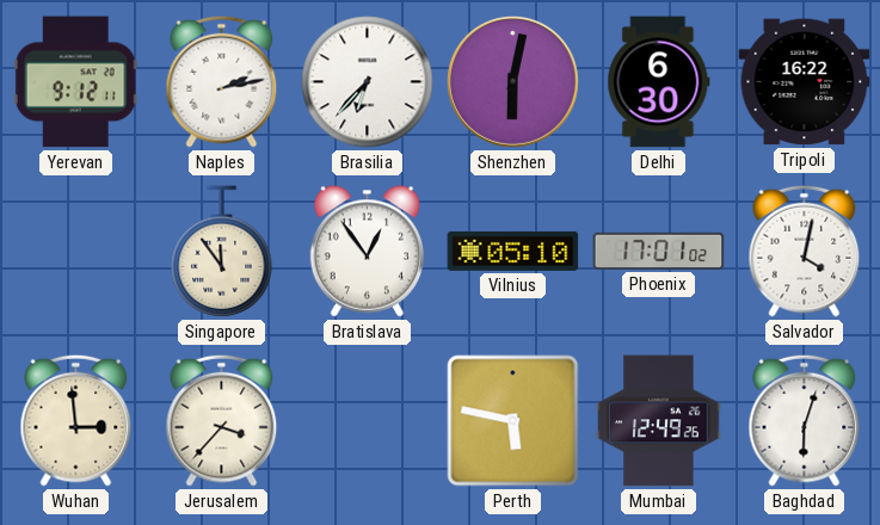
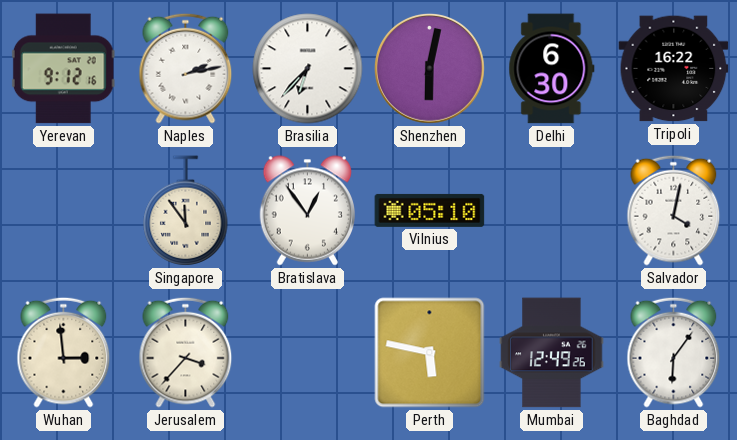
Yerevan: 9:12:11 -> 9:12:16
Phoenix: 17:01 -> none
Baghdad: 6:03 -> 6:06
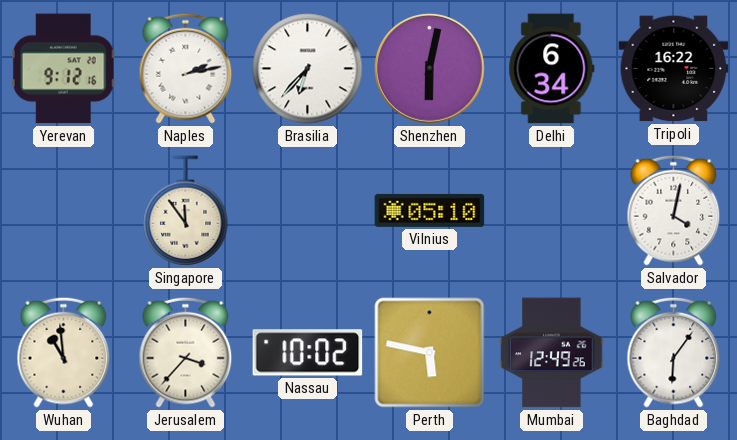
Delhi: 6:30 -> 6:34
Bratislava: 12:54 -> none
Wuhan: 2:59 -> 10:59
Nassau: none -> 10:02
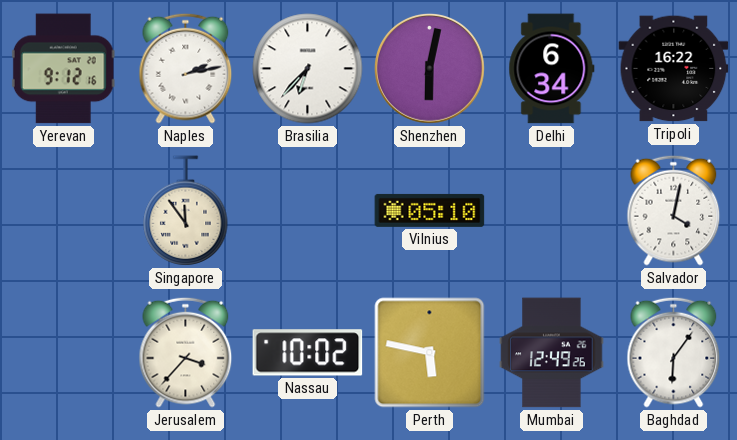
Wuhan: 10:59 -> none
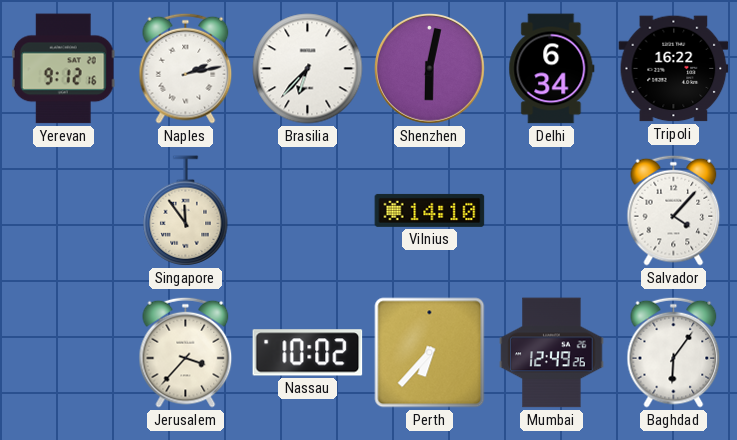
Vilnius: 05:10 -> 14:10
Salvador: 4:02 -> 4:07
Perth: 5:47 -> 6:37
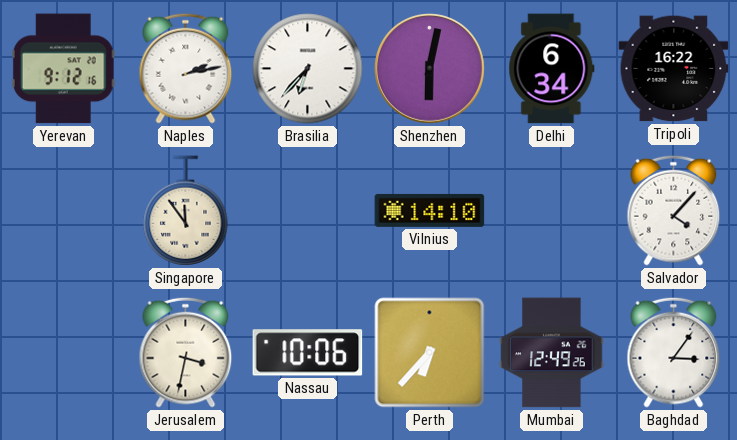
Jerusalem: 3:37 -> 3:32
Nassau: 10:02 -> 10:06
Baghdad: 6:06 -> 3:06
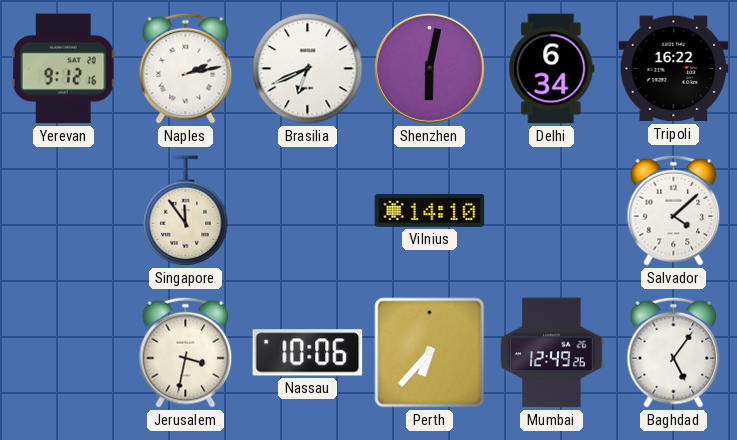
Brasilia: 6:37 -> 6:41
Salvador: 4:07 -> 4:08
Baghdad: 3:06 -> 5:06
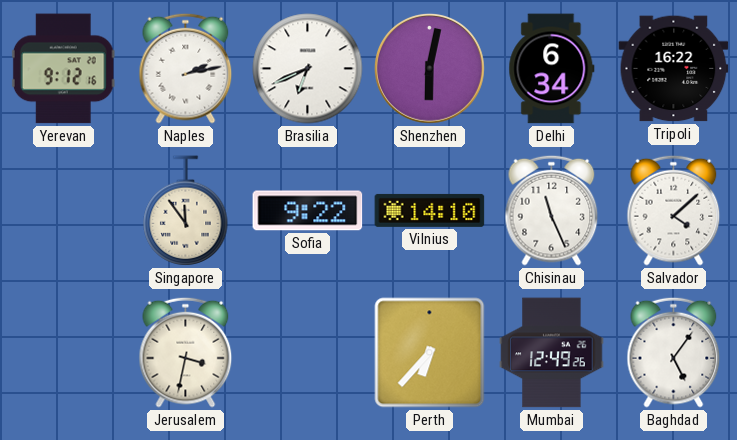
Sofia: none -> 9:22
Chisinau: none -> 11:26
Nassau: 10:06 -> none
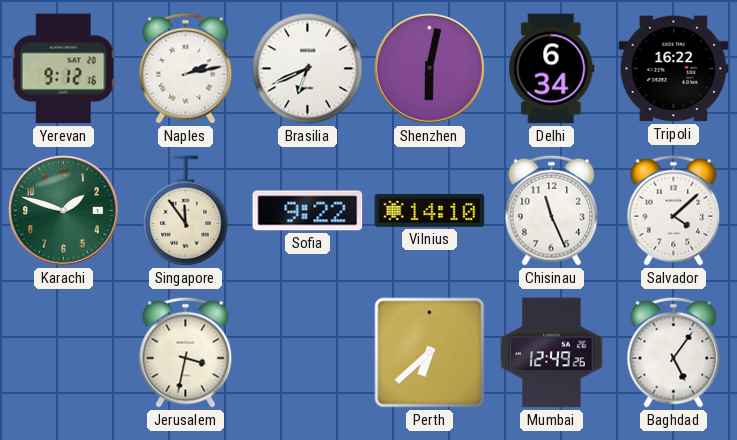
Karachi: none -> 1:48
Perth: 6:37 -> 6:38
